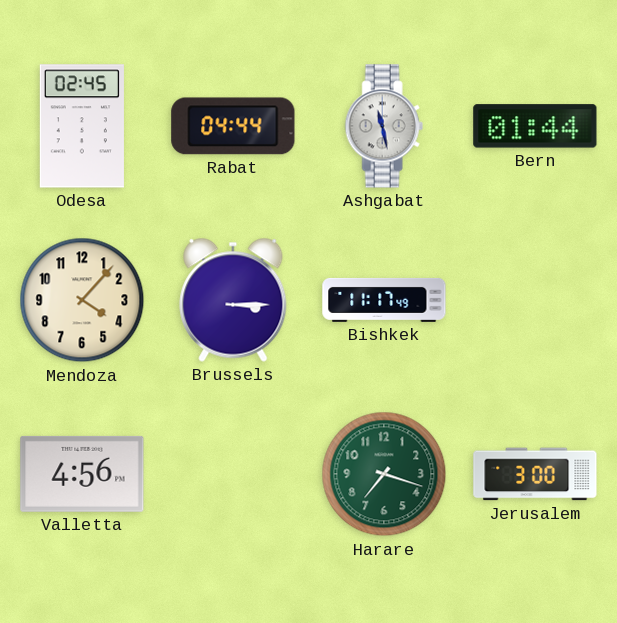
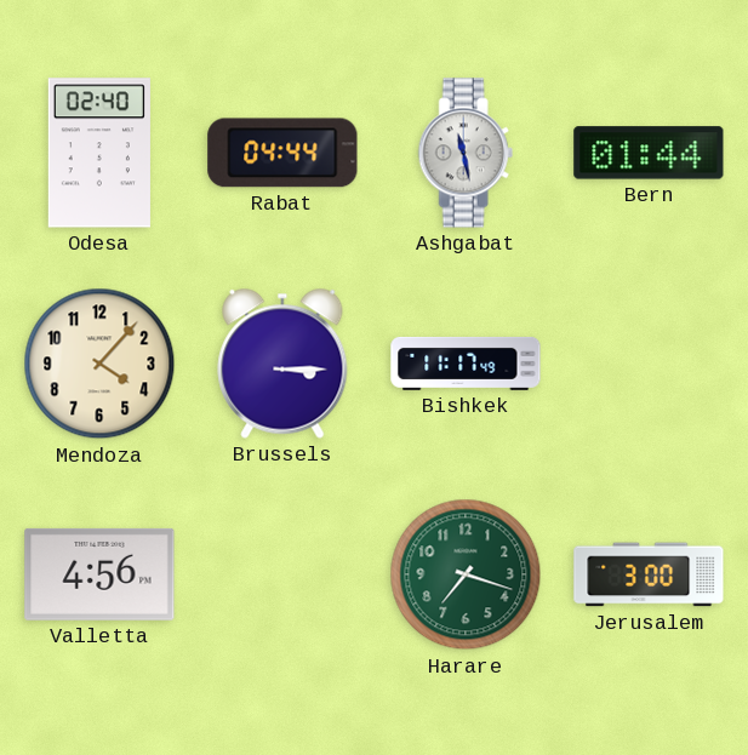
Odesa: 02:45 -> 02:40
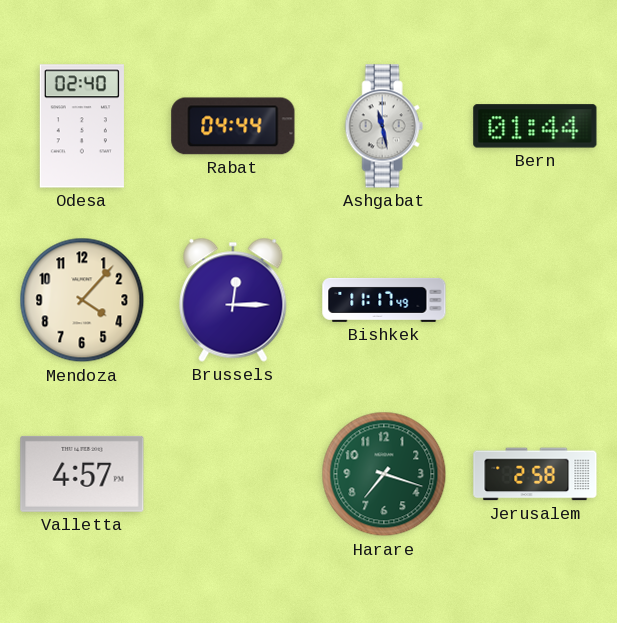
Brussels: 3:15 -> 12:15
Valletta: 4:56 -> 4:57
Jerusalem: 3:00 -> 2:58
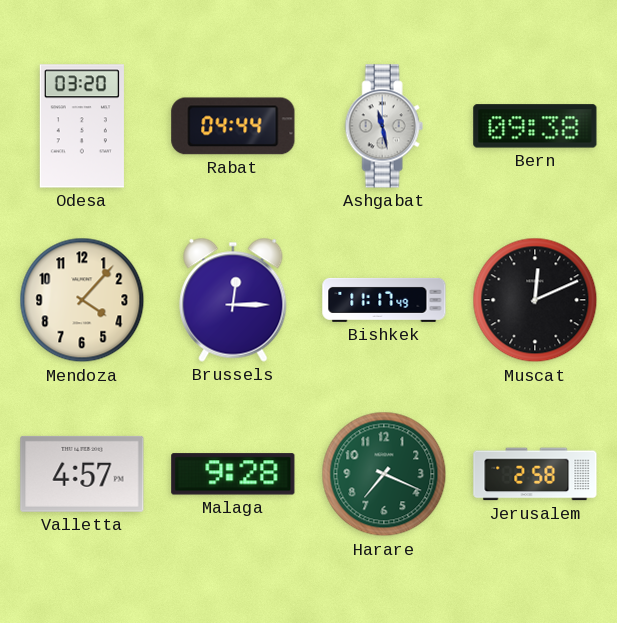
Odesa: 02:40 -> 03:20
Bern: 01:44 -> 09:38
Muscat: none -> 12:11
Malaga: none -> 9:28
Harare: 7:18 -> 7:19
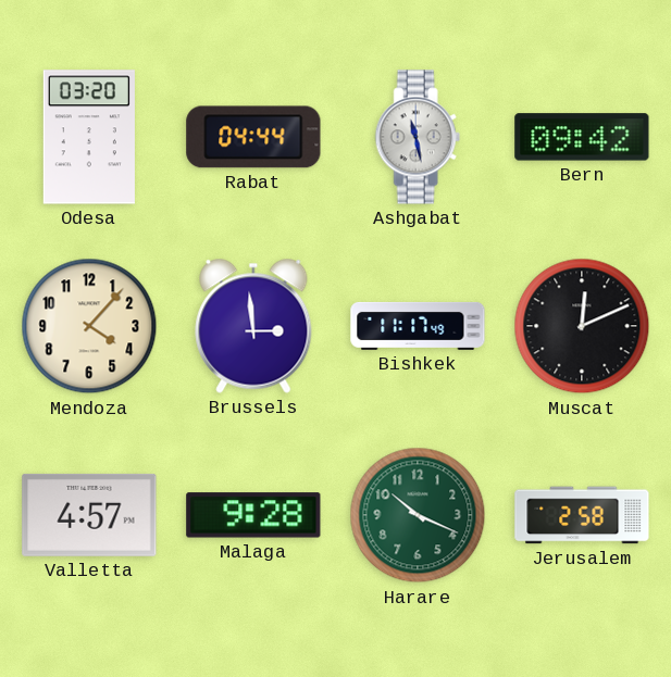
Bern: 09:38 -> 09:42
Brussels: 12:15 -> 2:59
Harare: 7:19 -> 10:19
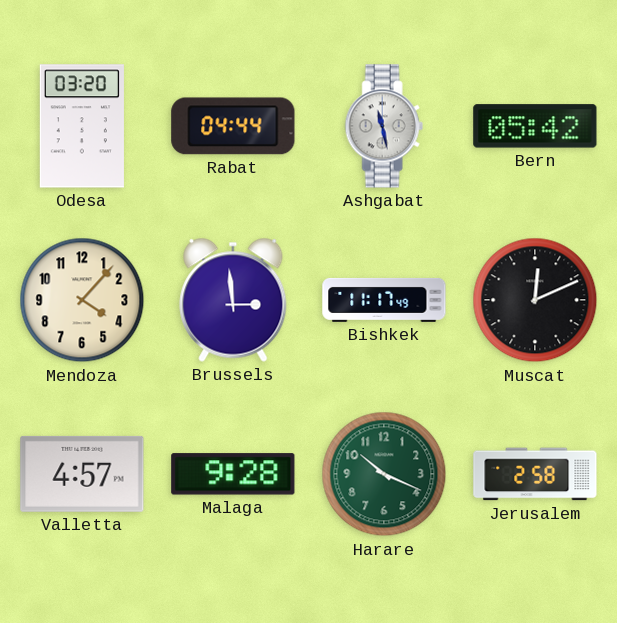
Bern: 09:42 -> 05:42
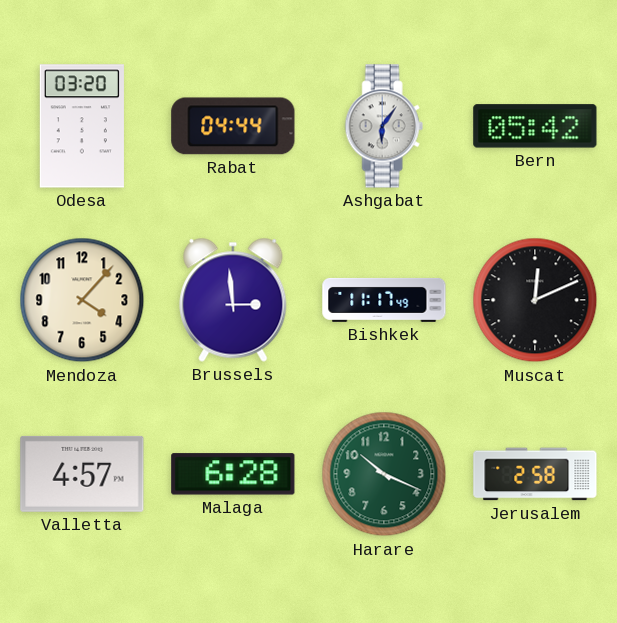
Ashgabat: 11:28 -> 6:06
Malaga: 9:28 -> 6:28
